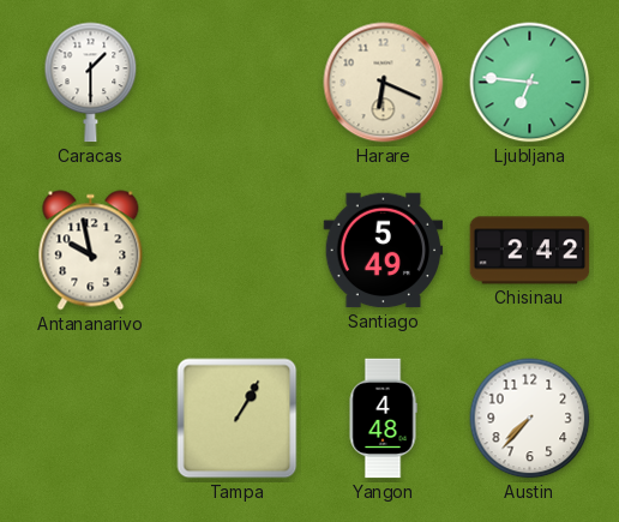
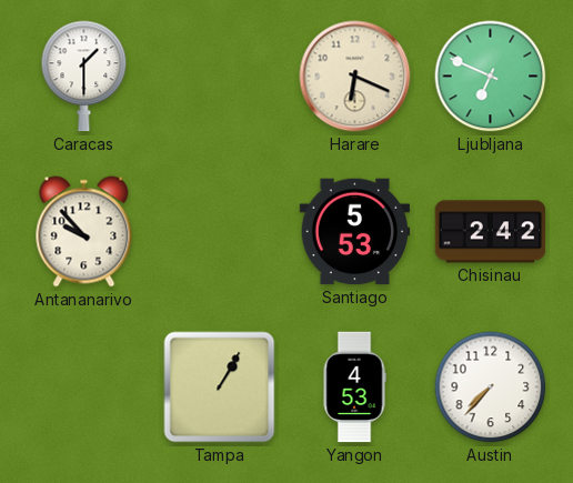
Ljubljana: 6:46 -> 6:49
Antananarivo: 9:58 -> 9:53
Santiago: 5:49 -> 5:53
Yangon: 4:48 -> 4:53
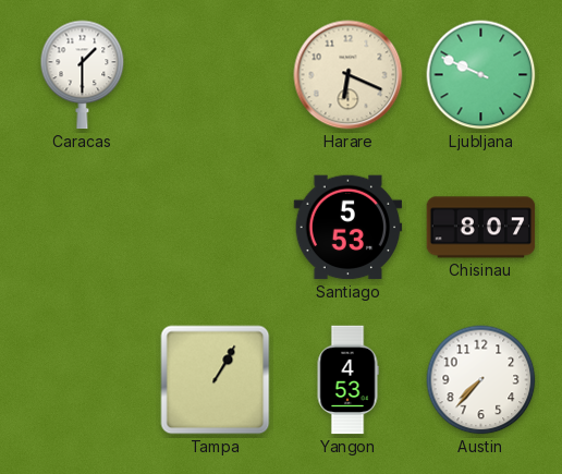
Ljubljana: 6:49 -> 9:49
Antananarivo: 9:53 -> none
Chisinau: 2:42 -> 8:07
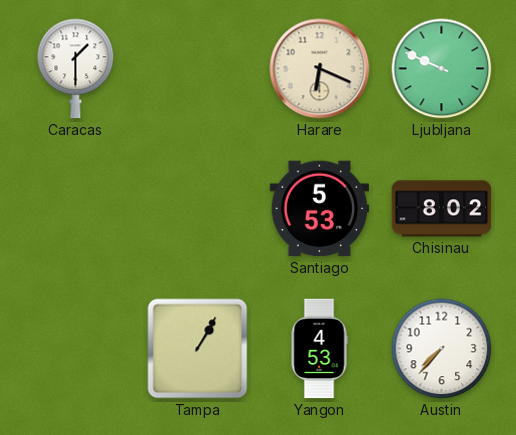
Chisinau: 8:07 -> 8:02
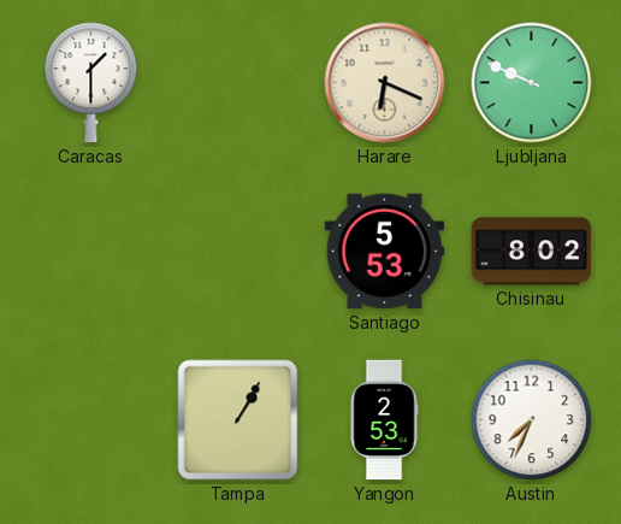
Yangon: 4:53 -> 2:53
Austin: 7:37 -> 7:34
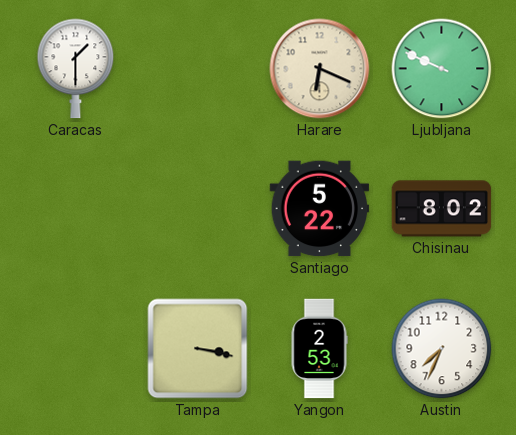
Santiago: 5:53 -> 5:22
Tampa: 1:05 -> 3:17
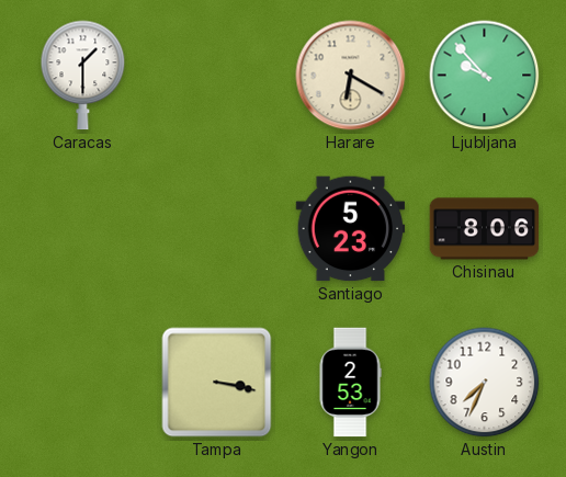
Harare: 6:19 -> 6:20
Ljubljana: 9:49 -> 9:53
Santiago: 5:22 -> 5:23
Chisinau: 8:02 -> 8:06
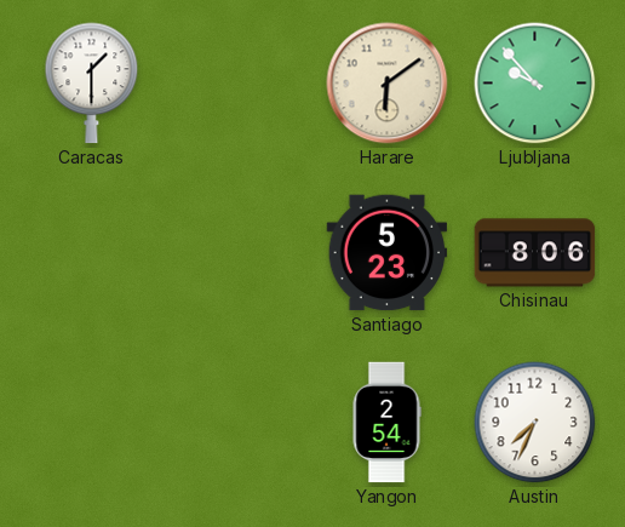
Harare: 6:20 -> 6:09
Tampa: 3:17 -> none
Yangon: 2:53 -> 2:54
